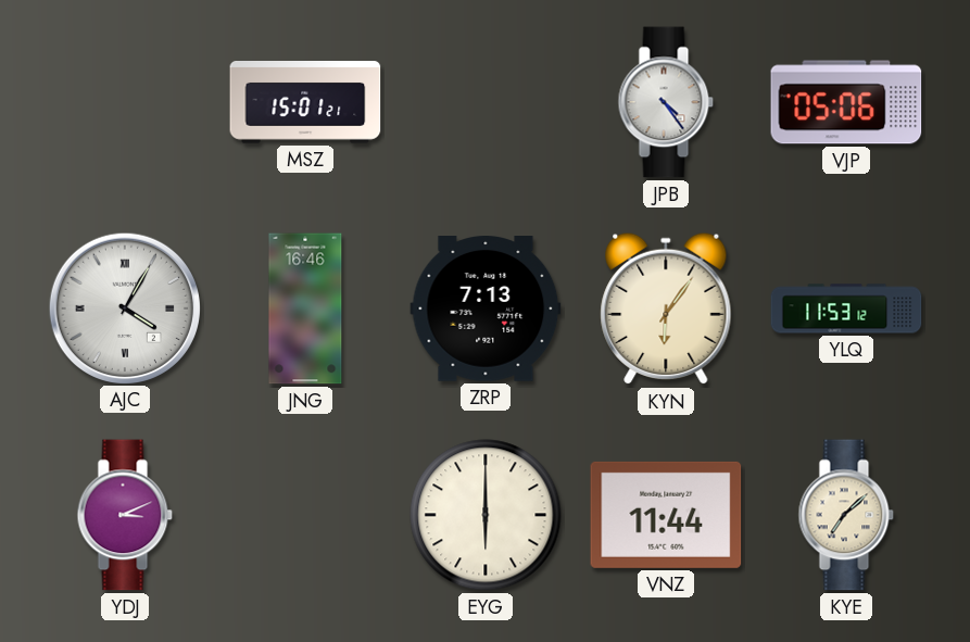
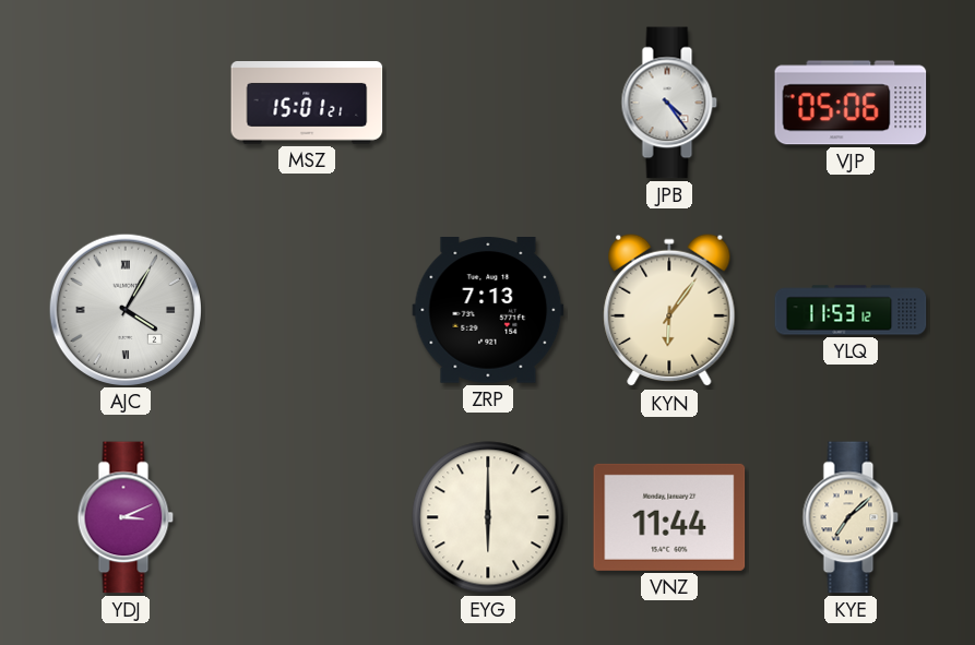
JNG: 16:46 -> none
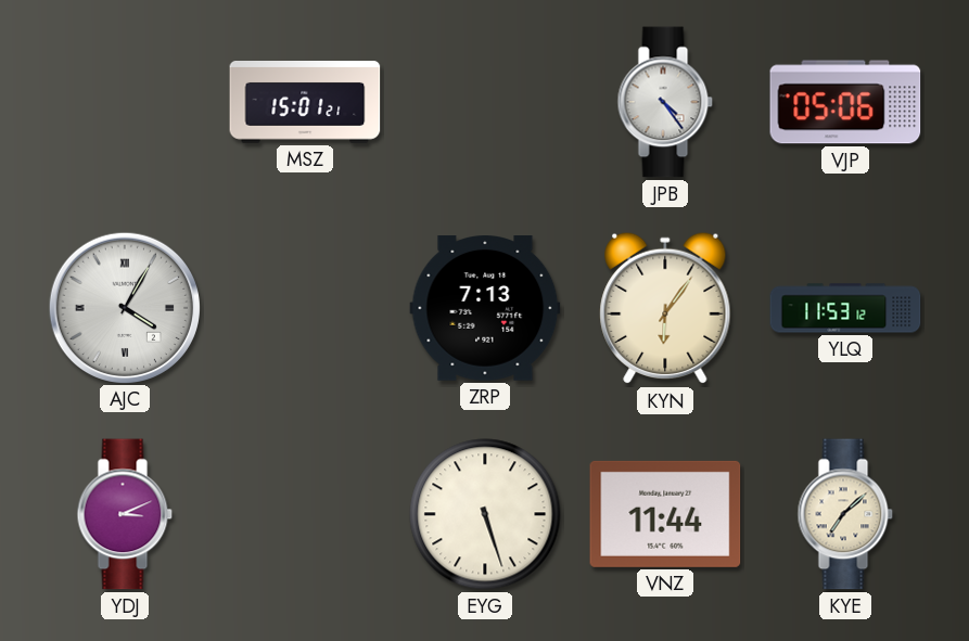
EYG: 6:00 -> 5:27
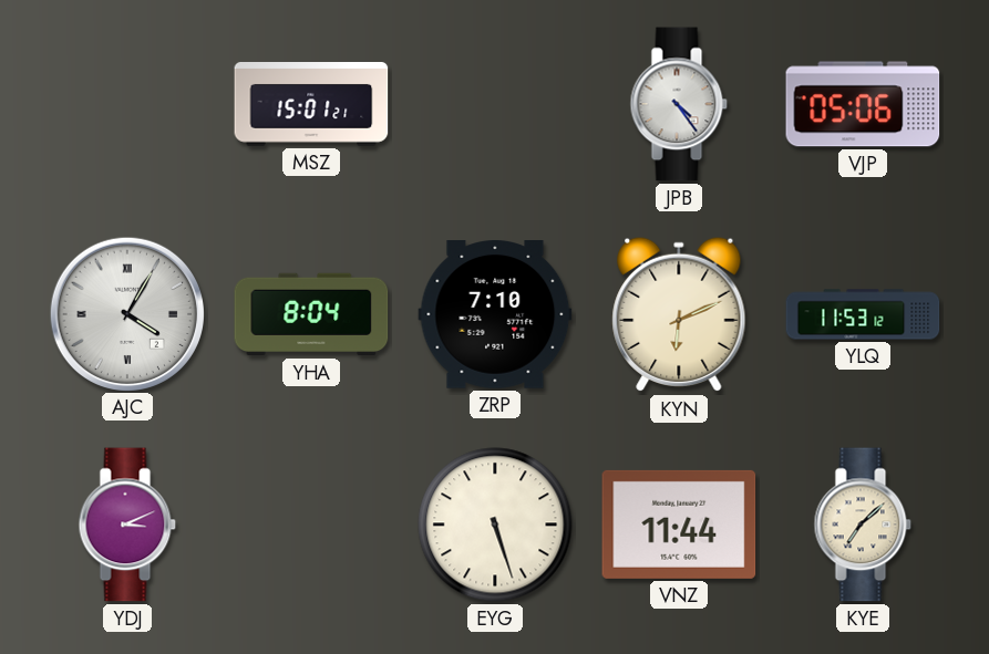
YHA: none -> 8:04
ZRP: 7:13 -> 7:10
KYN: 6:06 -> 6:11
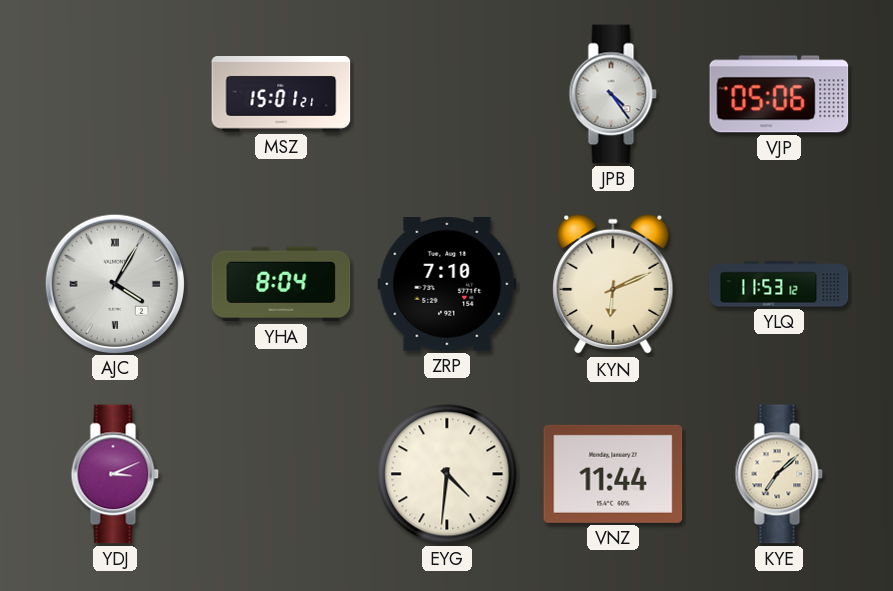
EYG: 5:27 -> 4:31
